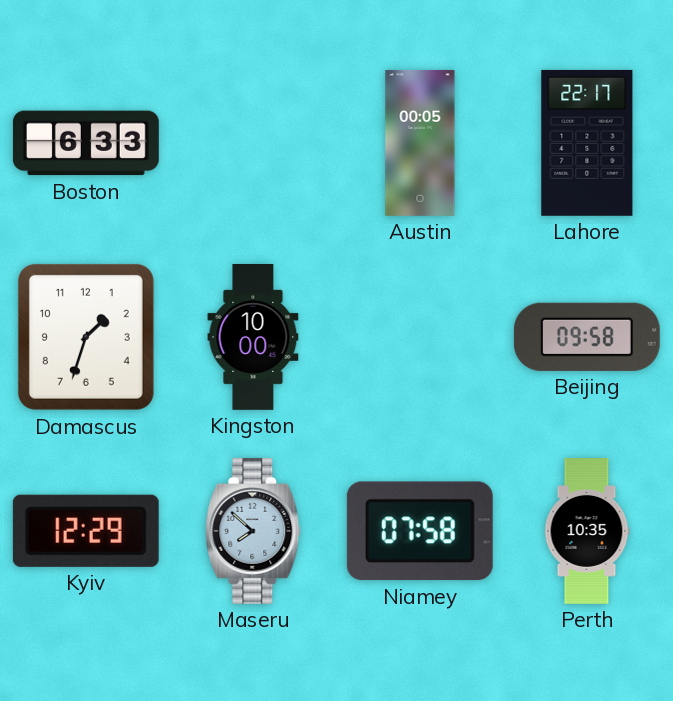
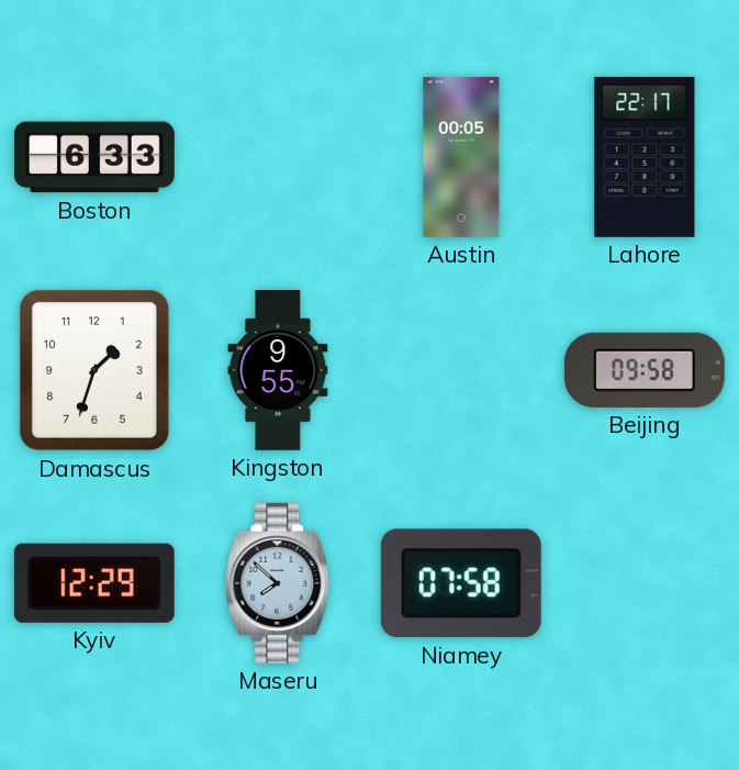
Kingston: 10:00 -> 9:55
Perth: 10:35 -> none
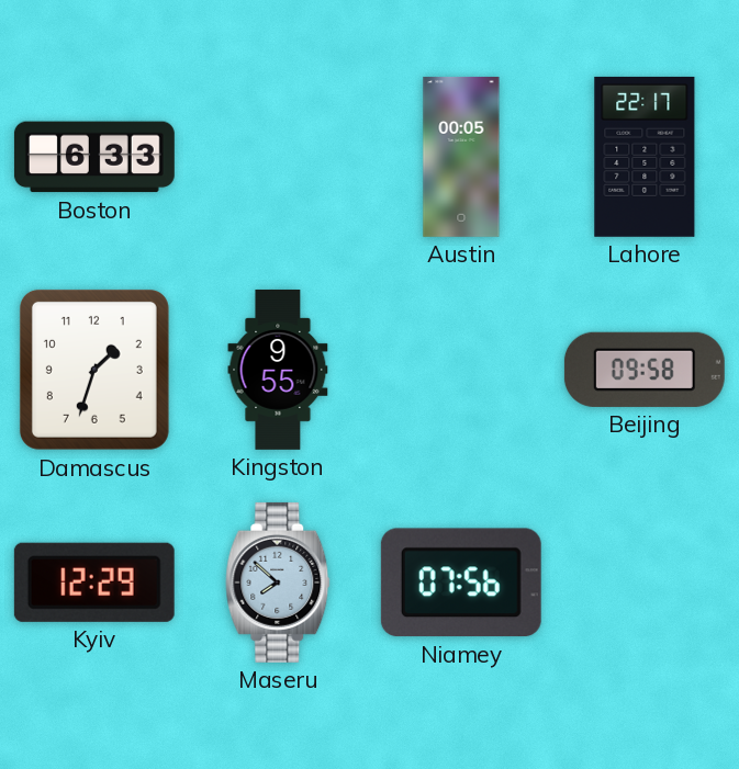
Niamey: 07:58 -> 07:56
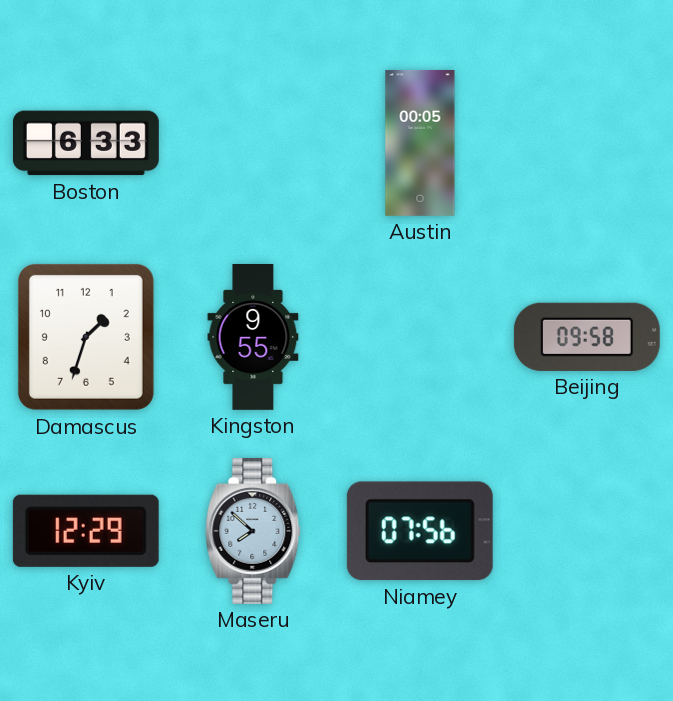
Lahore: 22:17 -> none
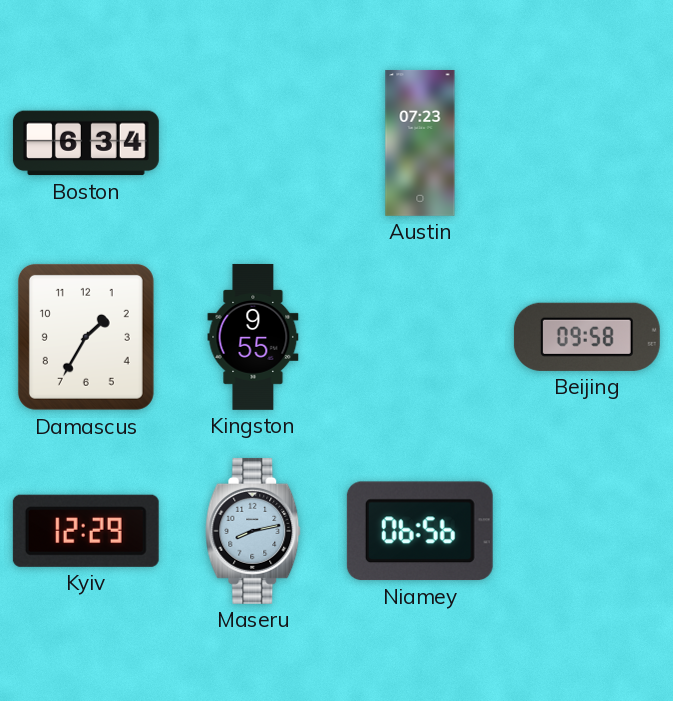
Boston: 6:33 -> 6:34
Austin: 00:05 -> 07:23
Damascus: 1:33 -> 1:35
Maseru: 7:52 -> 8:13
Niamey: 07:56 -> 06:56
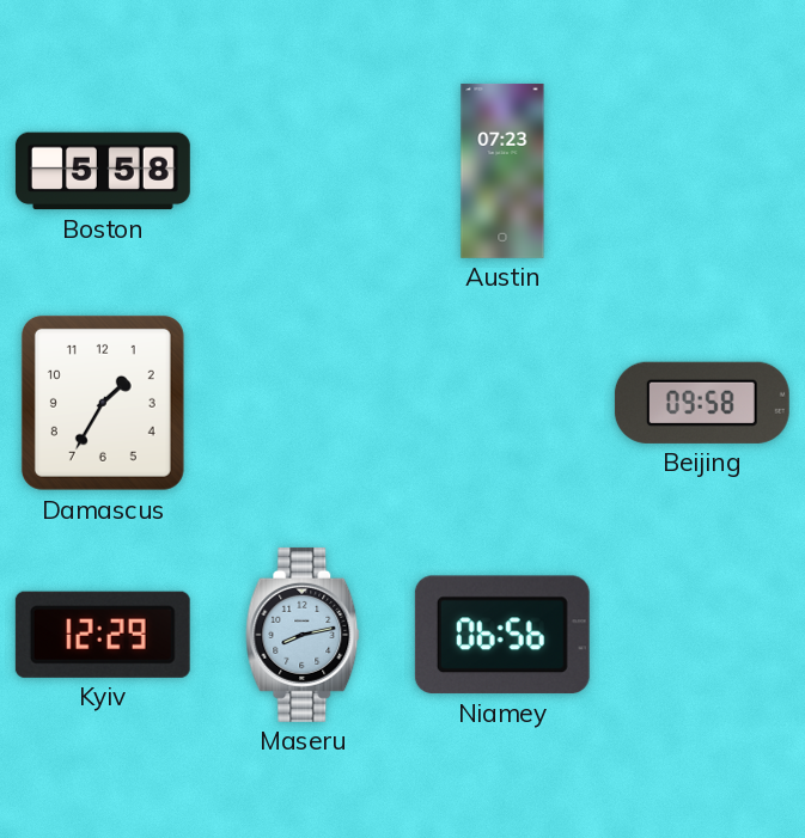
Boston: 6:34 -> 5:58
Kingston: 9:55 -> none
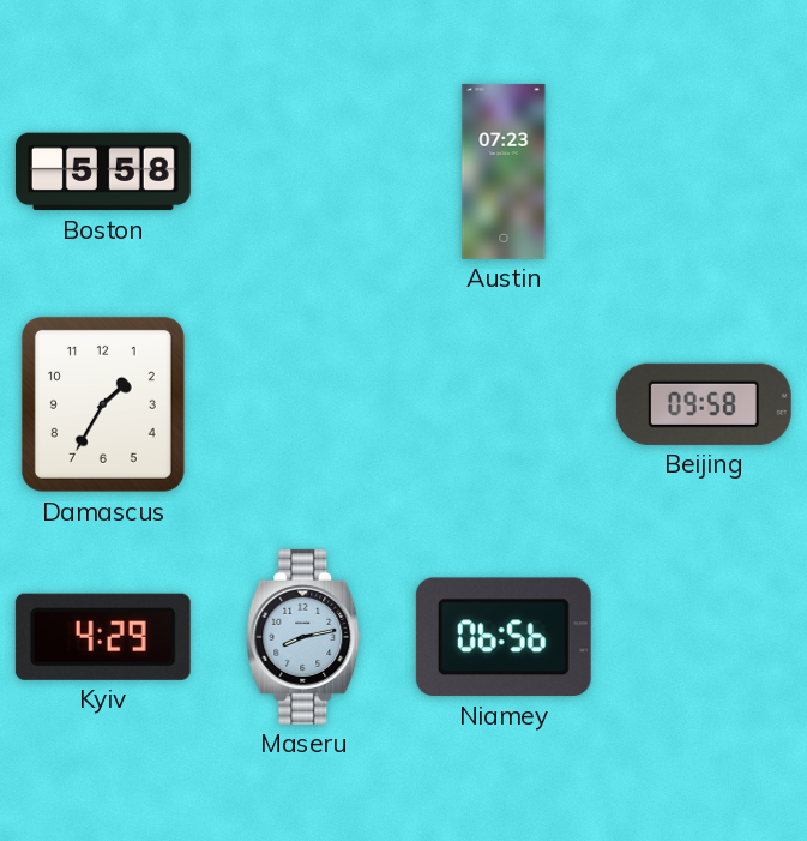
Kyiv: 12:29 -> 4:29
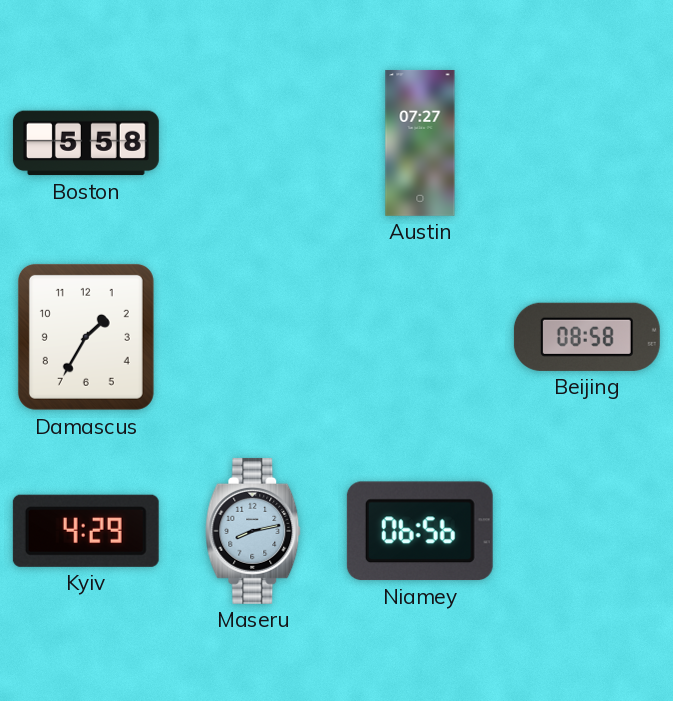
Austin: 07:23 -> 07:27
Beijing: 09:58 -> 08:58
